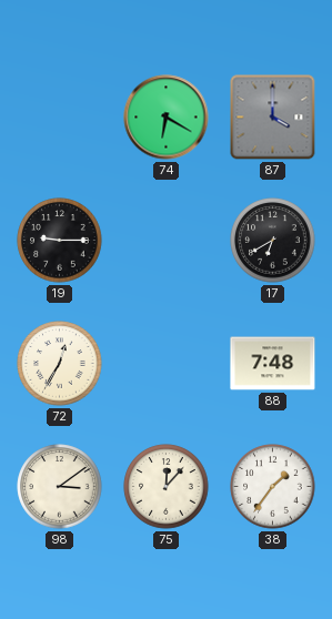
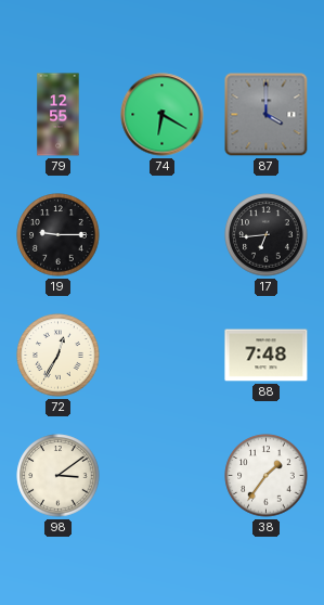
79: none -> 12:55
17: 6:40 -> 6:44
75: 12:07 -> none
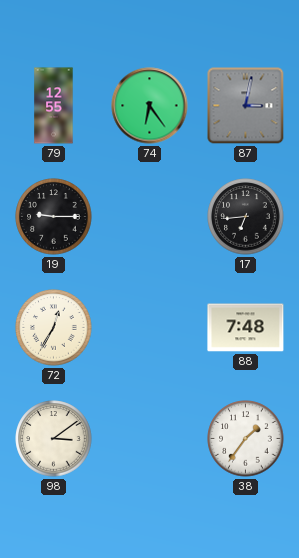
74: 6:20 -> 6:24
87: 4:00 -> 3:02
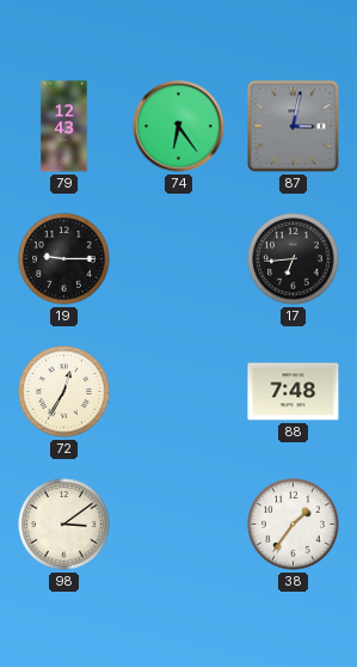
79: 12:55 -> 12:43
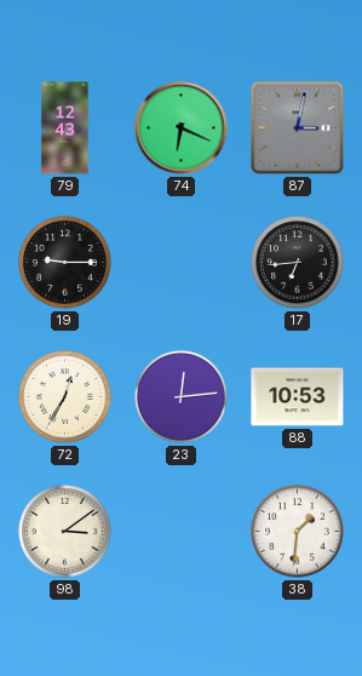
74: 6:24 -> 6:19
23: none -> 12:14
88: 7:48 -> 10:53
38: 1:36 -> 1:31
